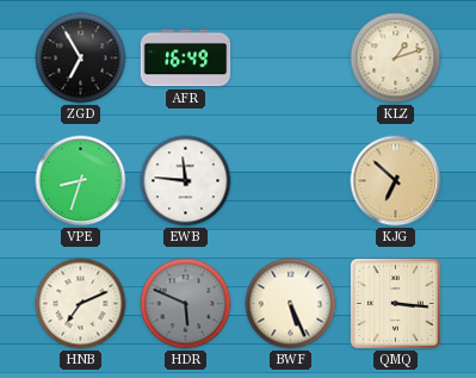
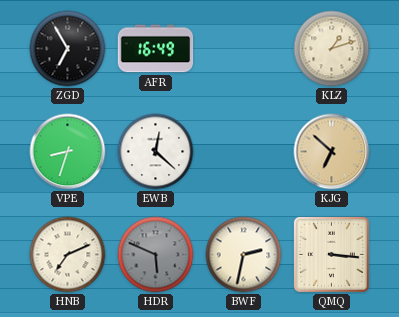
EWB: 11:46 -> 12:22
BWF: 5:26 -> 2:32
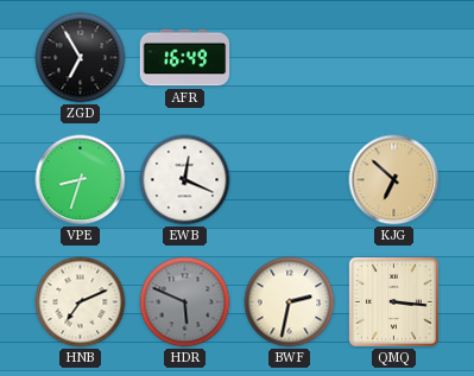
KLZ: 1:12 -> none
EWB: 12:22 -> 12:19
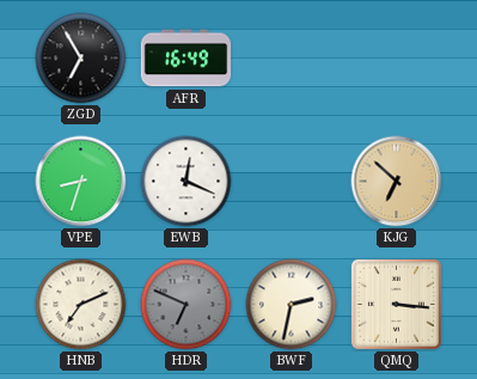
HDR: 5:49 -> 6:49
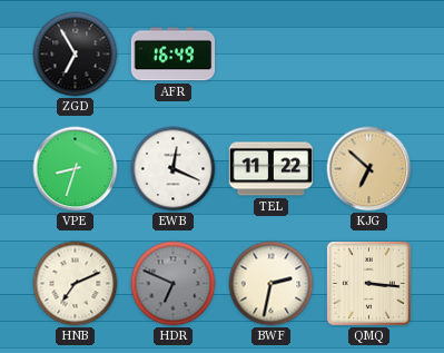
TEL: none -> 11:22
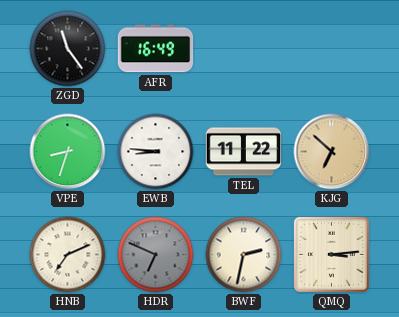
ZGD: 6:55 -> 11:24
EWB: 12:19 -> 8:46
QMQ: 3:16 -> 3:14
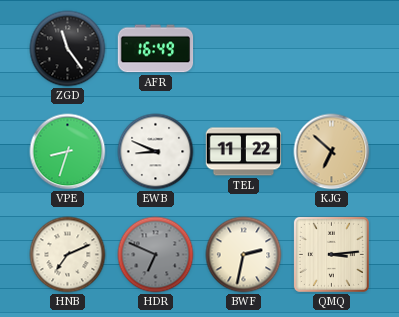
EWB: 8:46 -> 8:49
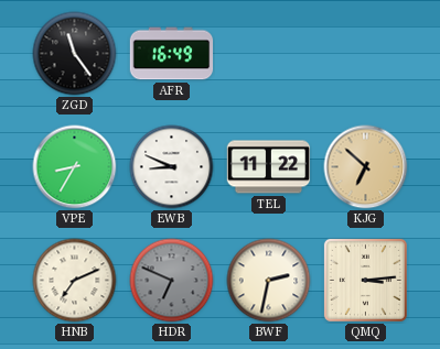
VPE: 8:33 -> 8:35
